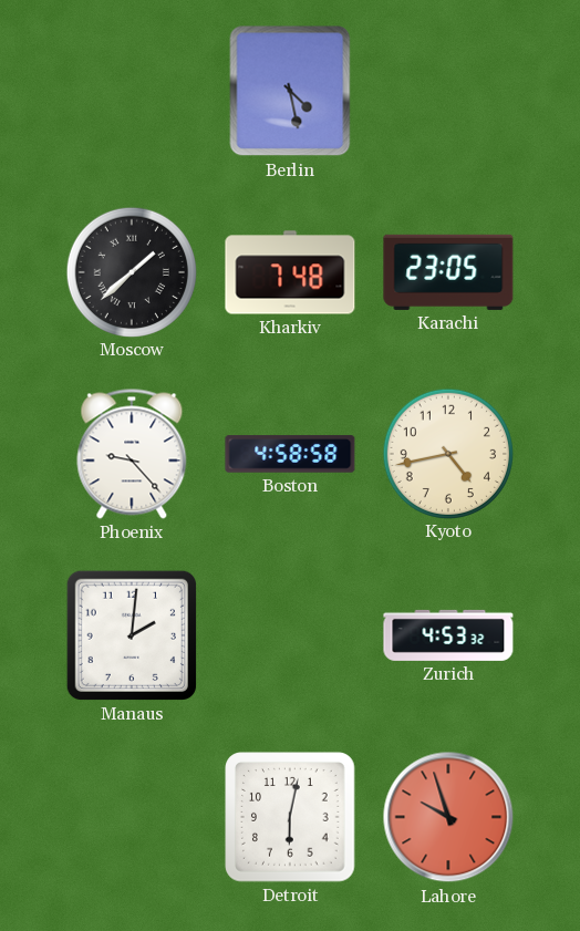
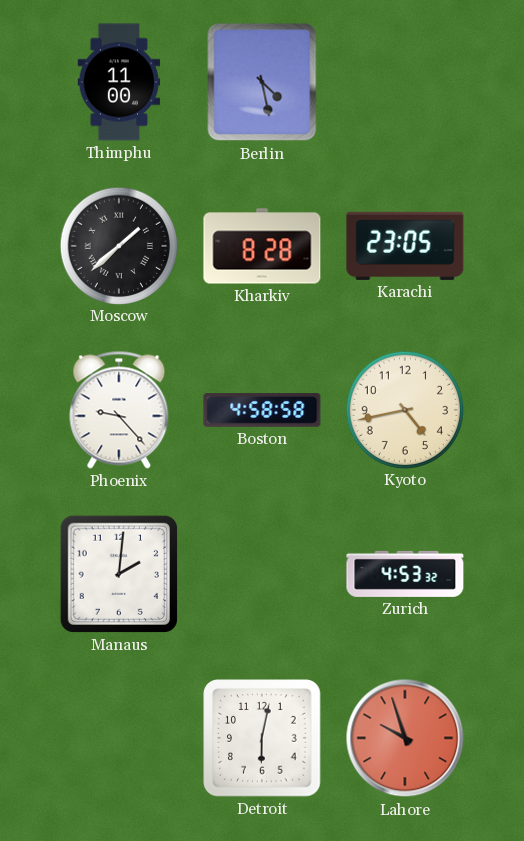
Thimphu: none -> 11:00
Kharkiv: 7:48 -> 8:28
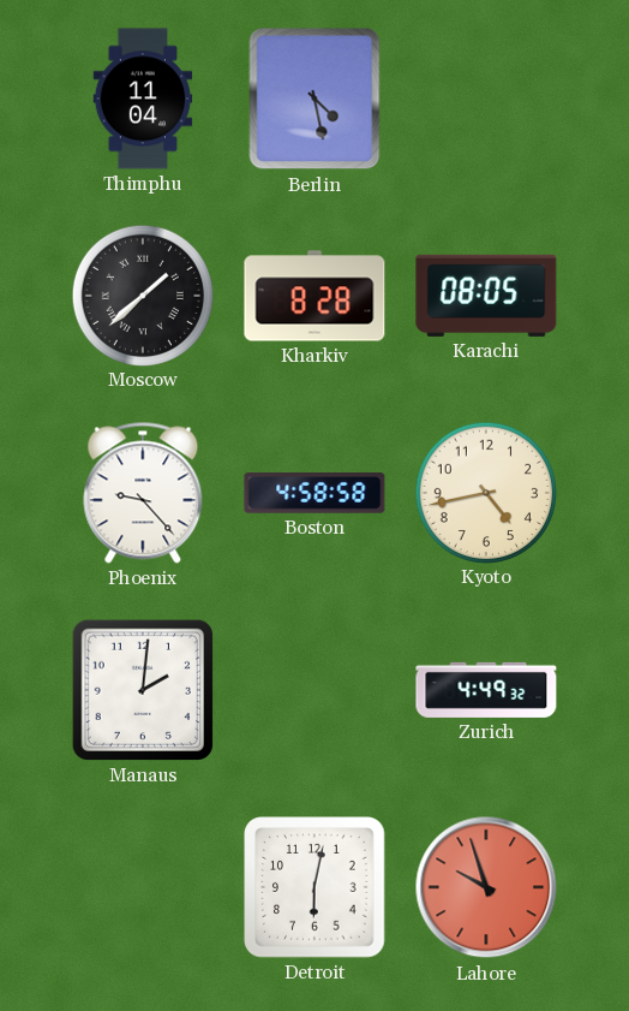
Thimphu: 11:00 -> 11:04
Karachi: 23:05 -> 08:05
Zurich: 4:53 -> 4:49
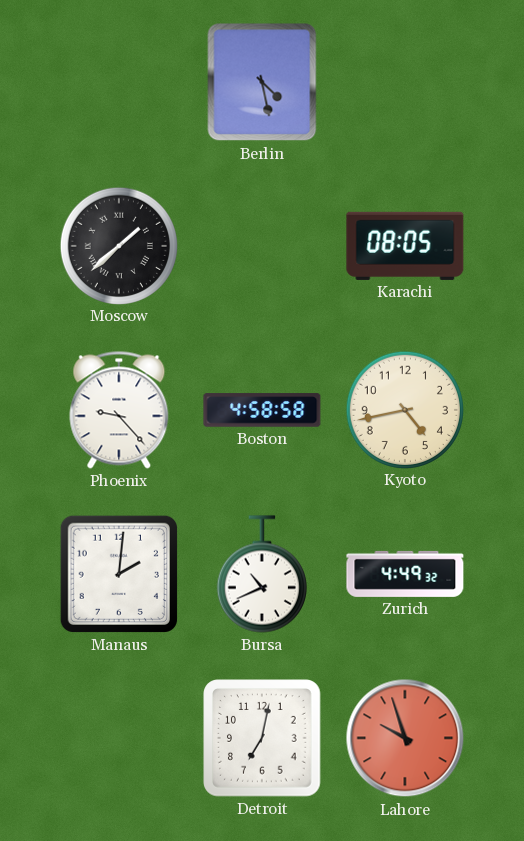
Thimphu: 11:04 -> none
Kharkiv: 8:28 -> none
Bursa: none -> 10:41
Detroit: 6:02 -> 7:02
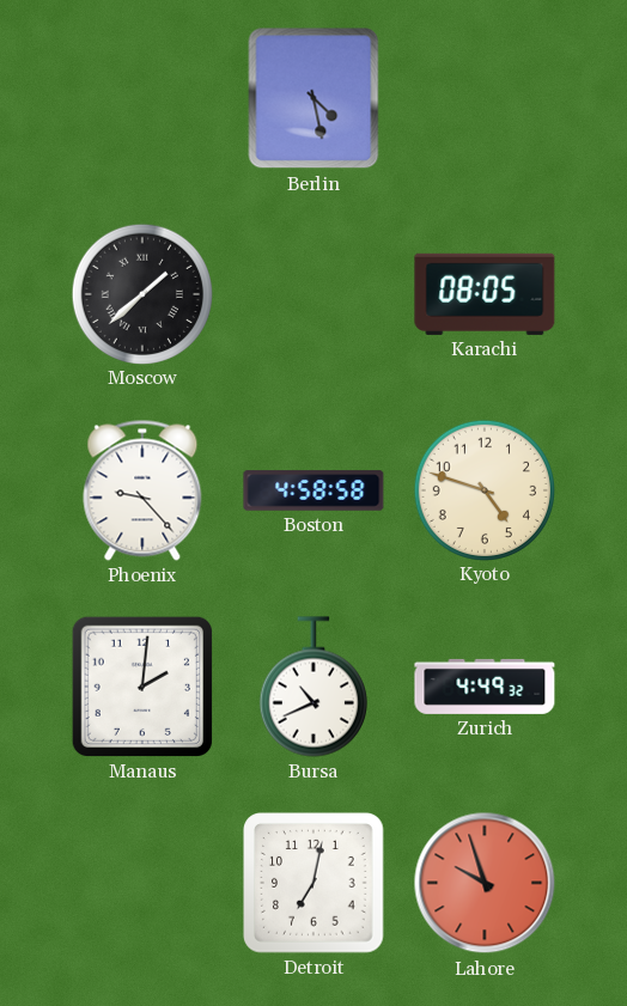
Kyoto: 4:43 -> 4:48
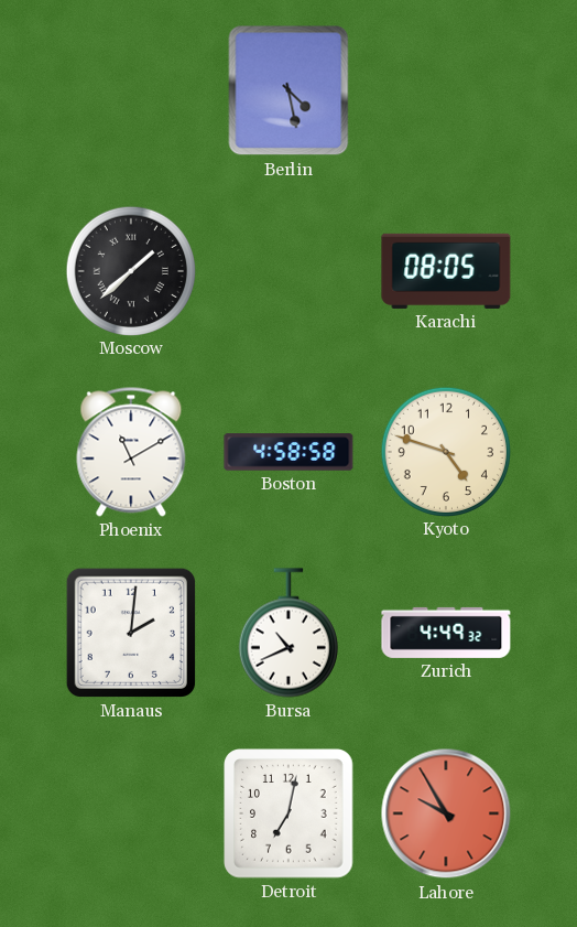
Phoenix: 9:23 -> 11:10
Lahore: 9:57 -> 9:55
